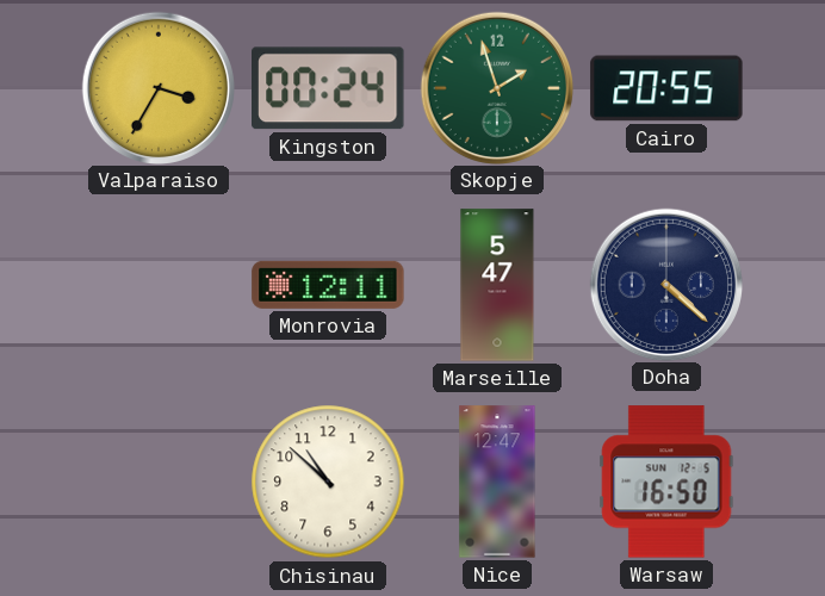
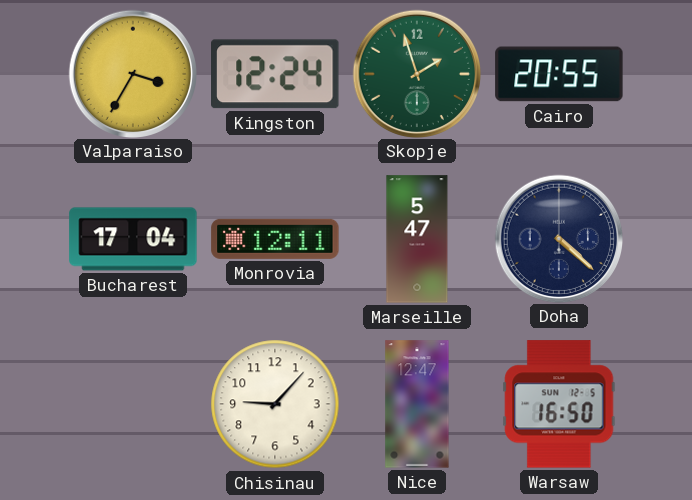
Kingston: 00:24 -> 12:24
Bucharest: none -> 17:04
Chisinau: 10:52 -> 9:07
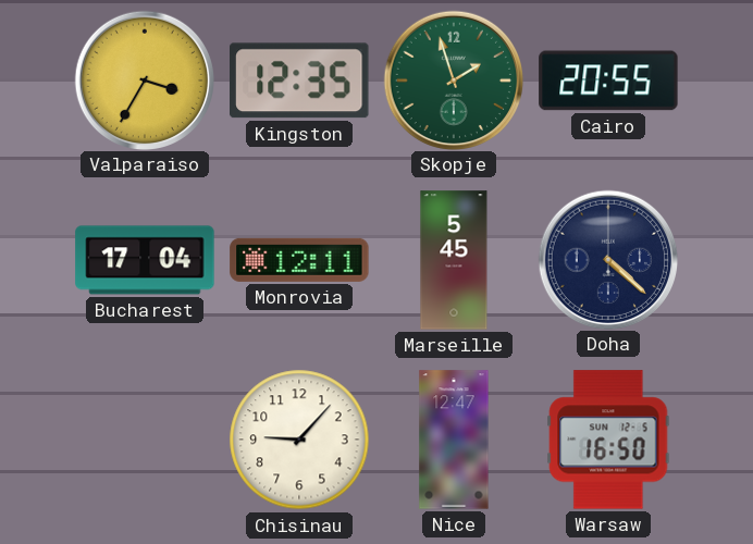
Kingston: 12:24 -> 12:35
Marseille: 5:47 -> 5:45
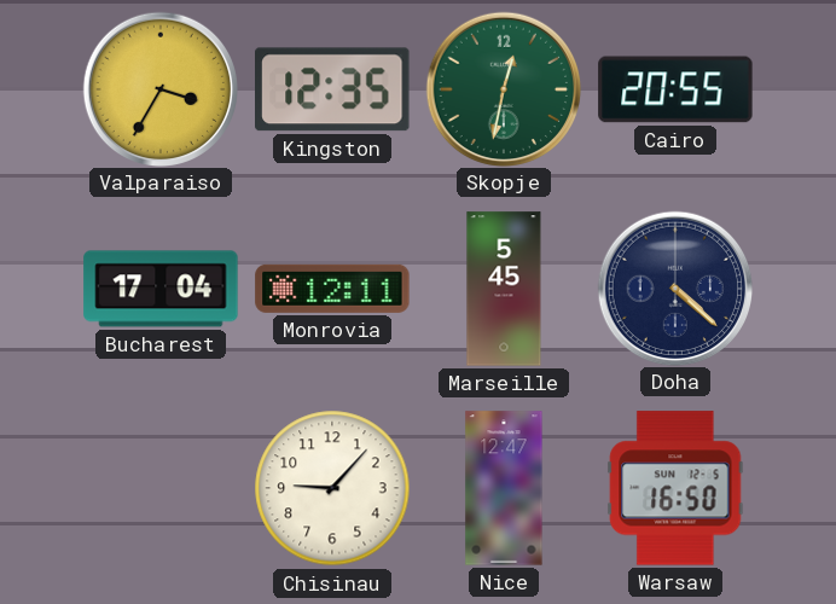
Skopje: 1:57 -> 12:32
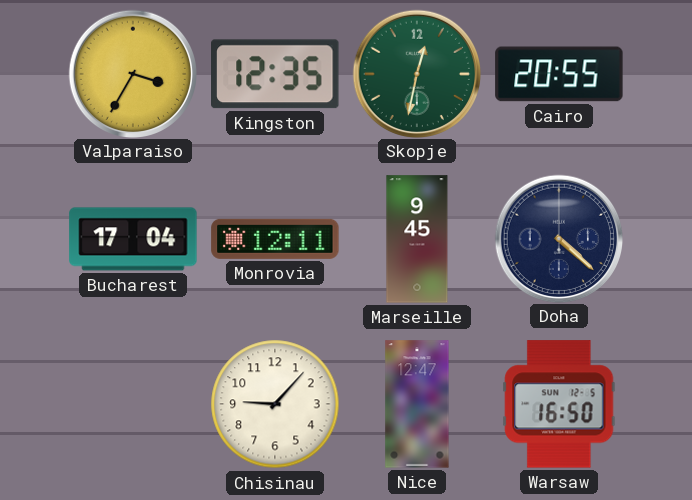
Marseille: 5:45 -> 9:45
